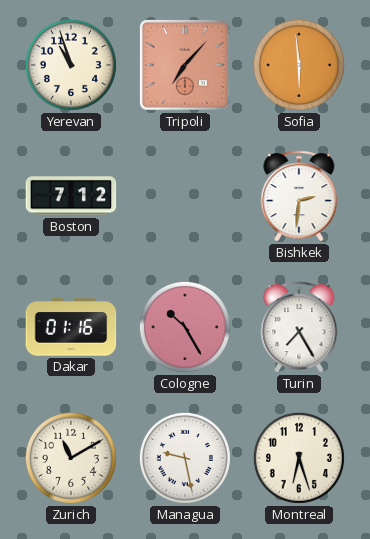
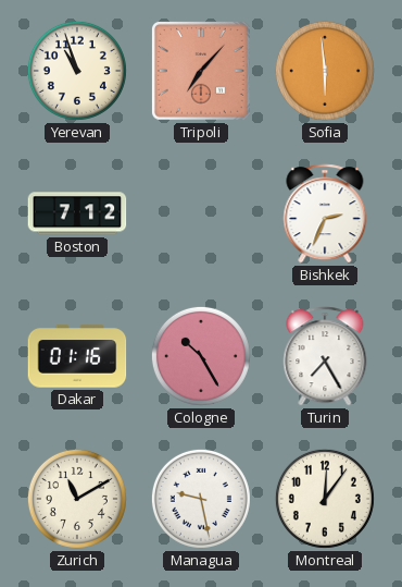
Bishkek: 2:31 -> 2:34
Montreal: 6:27 -> 12:06
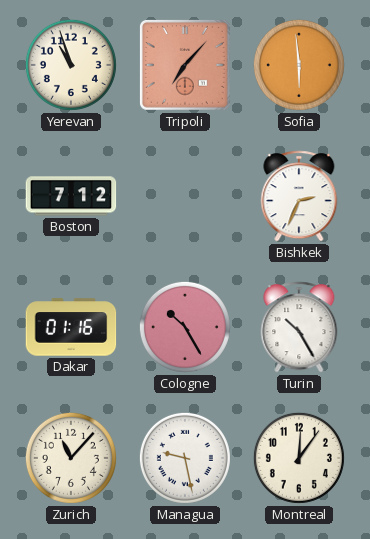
Turin: 7:25 -> 10:25
Zurich: 11:10 -> 11:07
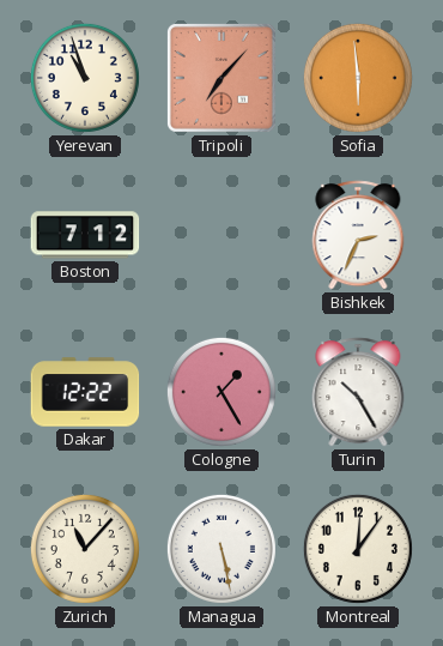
Dakar: 01:16 -> 12:22
Cologne: 10:25 -> 1:25
Managua: 9:28 -> 5:28
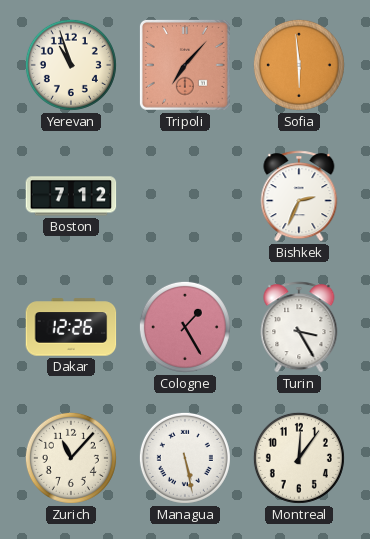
Dakar: 12:22 -> 12:26
Turin: 10:25 -> 3:25
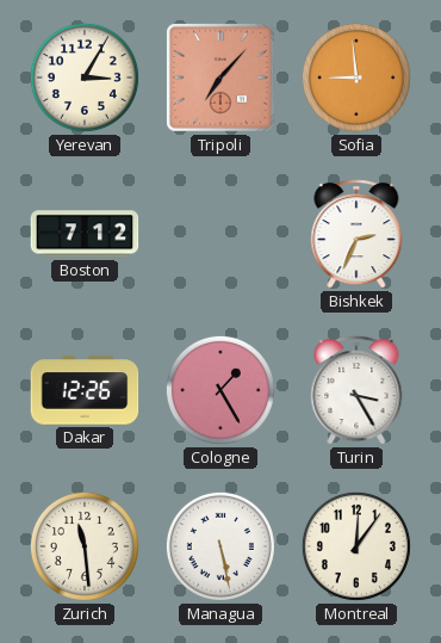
Yerevan: 10:57 -> 3:05
Sofia: 5:59 -> 8:59
Zurich: 11:07 -> 11:29
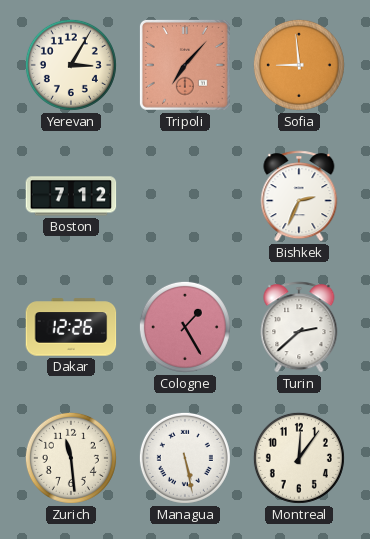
Turin: 3:25 -> 2:38
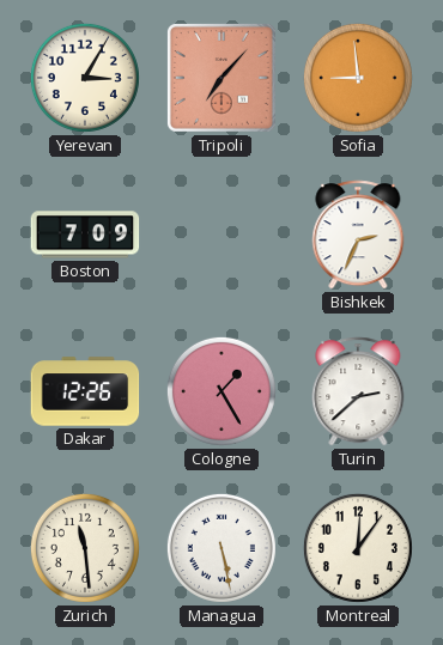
Boston: 7:12 -> 7:09
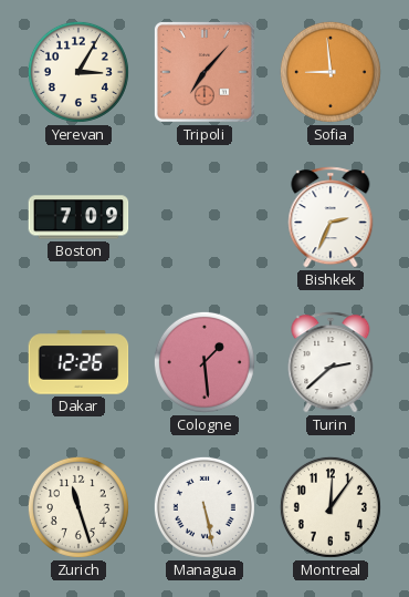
Cologne: 1:25 -> 1:29
Zurich: 11:29 -> 11:27
